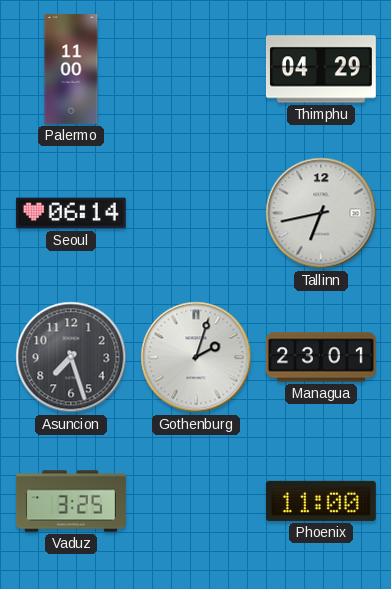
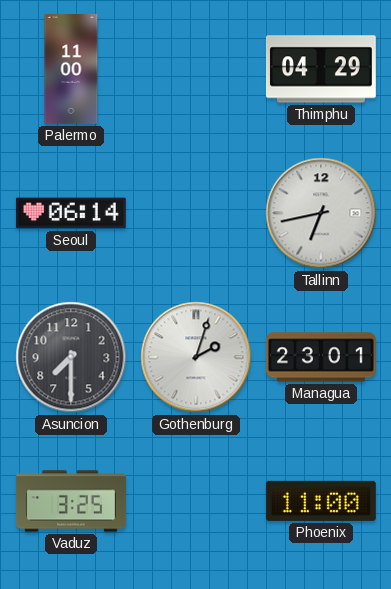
Asuncion: 7:27 -> 7:30
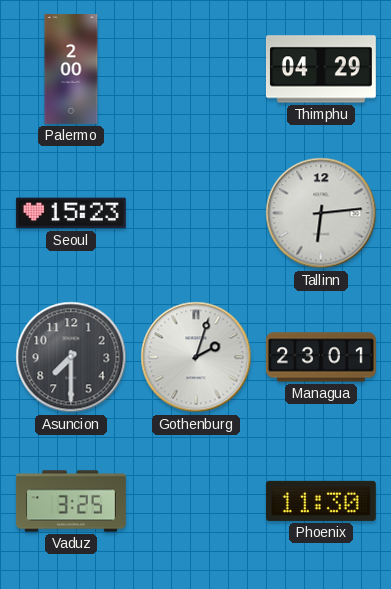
Palermo: 11:00 -> 2:00
Seoul: 06:14 -> 15:23
Tallinn: 6:43 -> 6:14
Phoenix: 11:00 -> 11:30
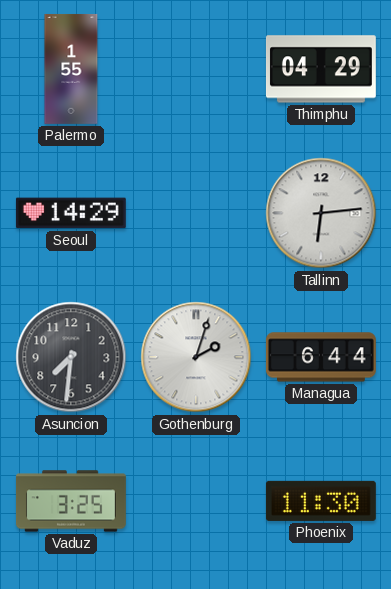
Palermo: 2:00 -> 1:55
Seoul: 15:23 -> 14:29
Asuncion: 7:30 -> 7:31
Managua: 23:01 -> 6:44
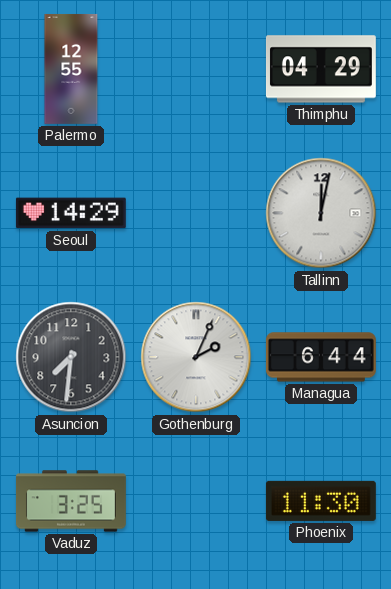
Palermo: 1:55 -> 12:55
Tallinn: 6:14 -> 12:02
Gothenburg: 2:03 -> 2:04
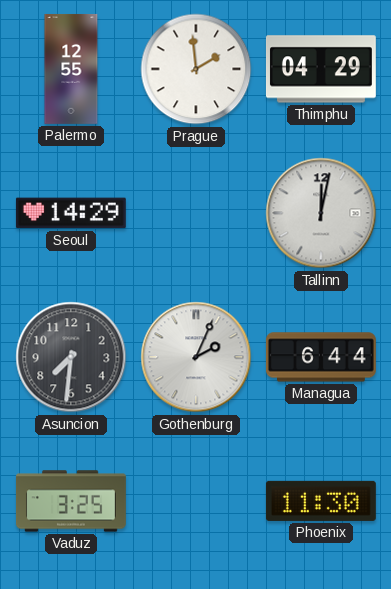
Prague: none -> 1:59
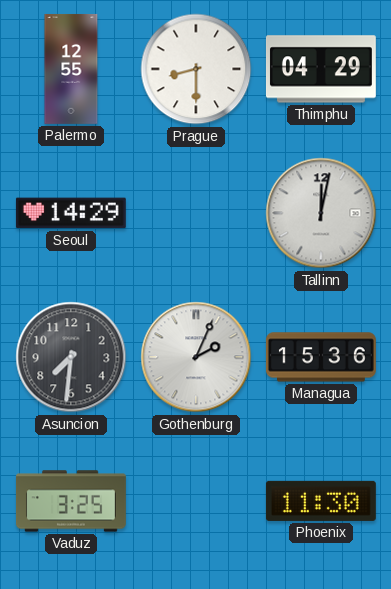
Prague: 1:59 -> 8:30
Managua: 6:44 -> 15:36
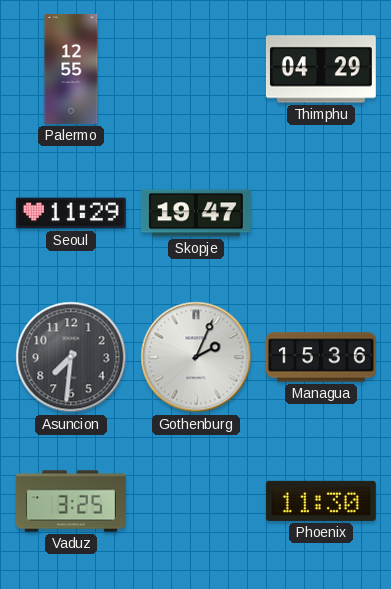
Prague: 8:30 -> none
Seoul: 14:29 -> 11:29
Skopje: none -> 19:47
Tallinn: 12:02 -> none
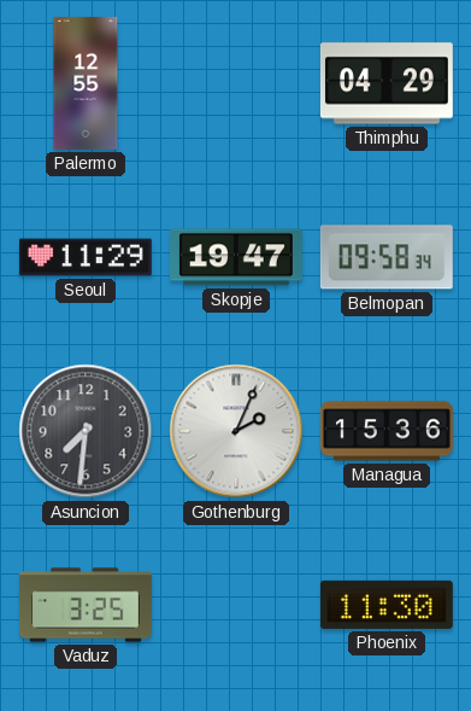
Belmopan: none -> 09:58
